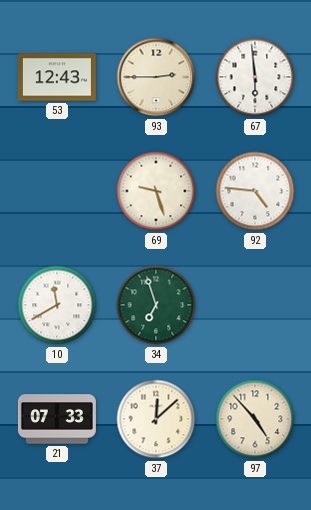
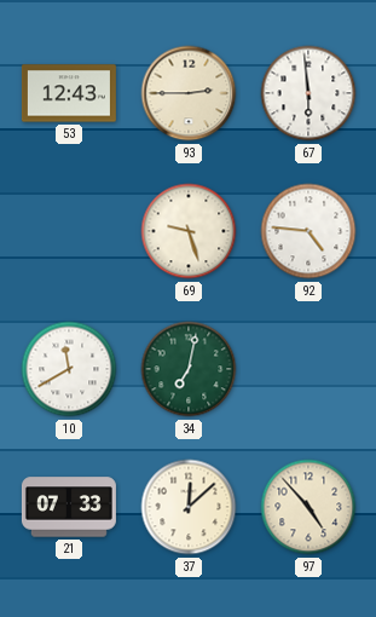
34: 6:57 -> 7:02
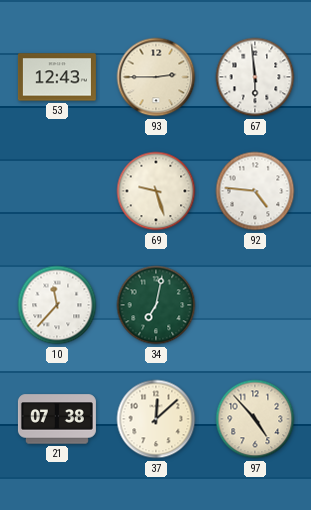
10: 11:40 -> 11:37
21: 07:33 -> 07:38
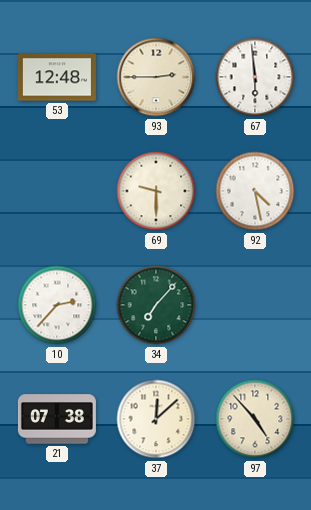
53: 12:43 -> 12:48
69: 9:27 -> 9:30
92: 4:46 -> 4:28
10: 11:37 -> 2:37
34: 7:02 -> 7:07
